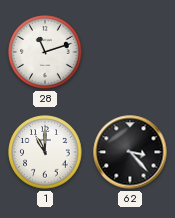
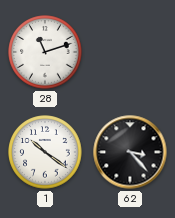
1: 11:00 -> 10:21
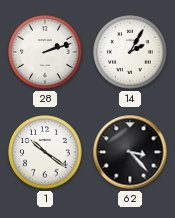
28: 11:12 -> 2:12
14: none -> 2:05
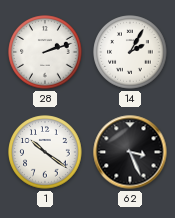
62: 3:23 -> 3:26
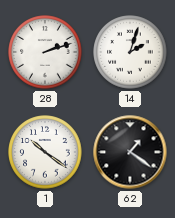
14: 2:05 -> 2:03
62: 3:26 -> 1:21
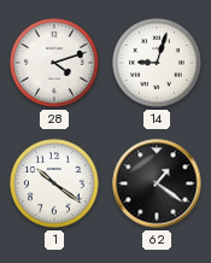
28: 2:12 -> 4:12
14: 2:03 -> 9:03
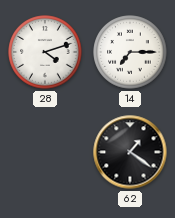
14: 9:03 -> 7:15
1: 10:21 -> none
